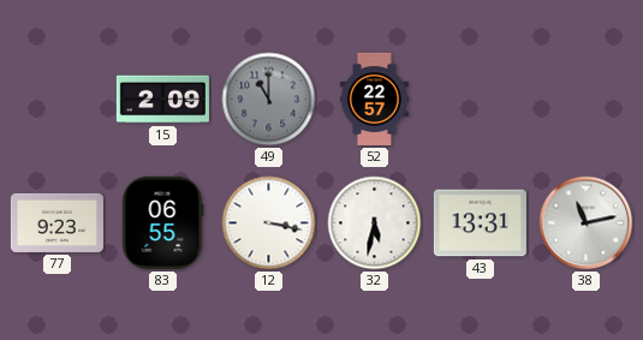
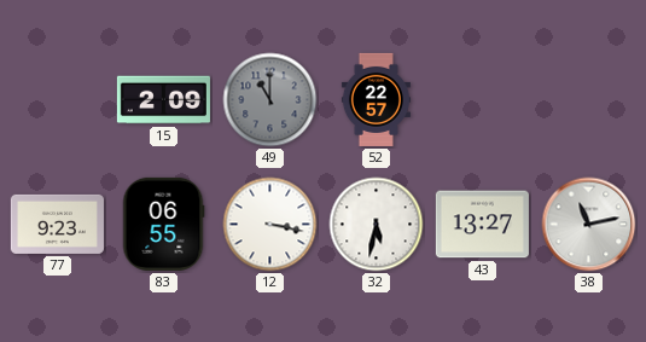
43: 13:31 -> 13:27
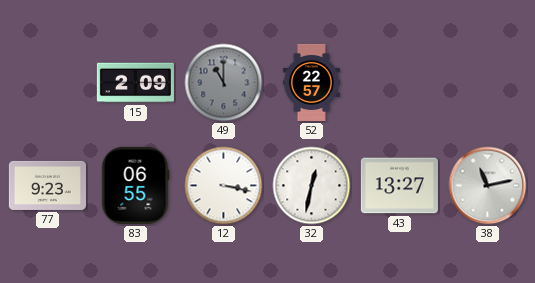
32: 5:32 -> 12:32
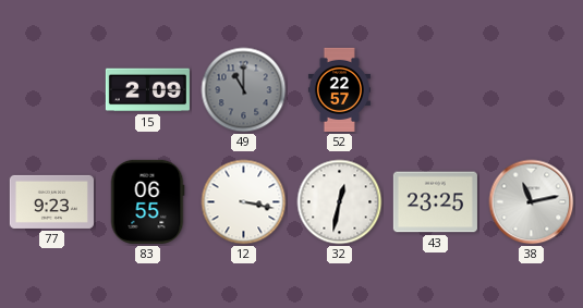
43: 13:27 -> 23:25
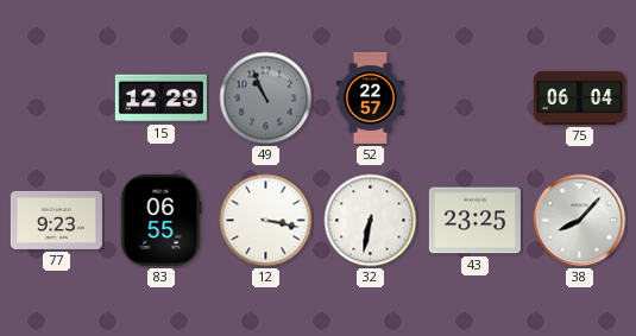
15: 2:09 -> 12:29
49: 11:00 -> 10:56
75: none -> 06:04
32: 12:32 -> 6:32
38: 11:13 -> 8:07
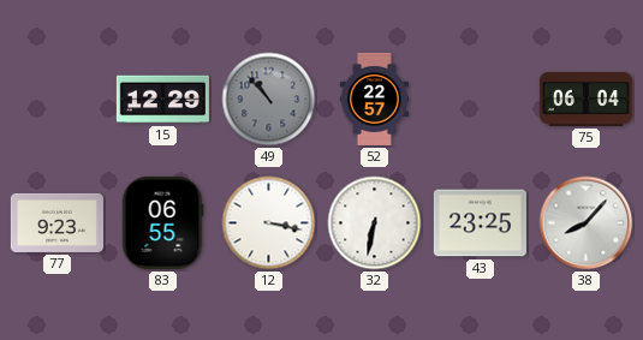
49: 10:56 -> 10:53
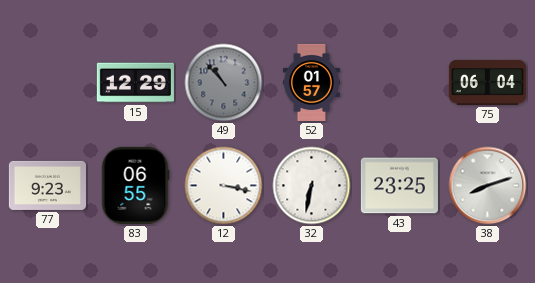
52: 22:57 -> 01:57
38: 8:07 -> 8:12
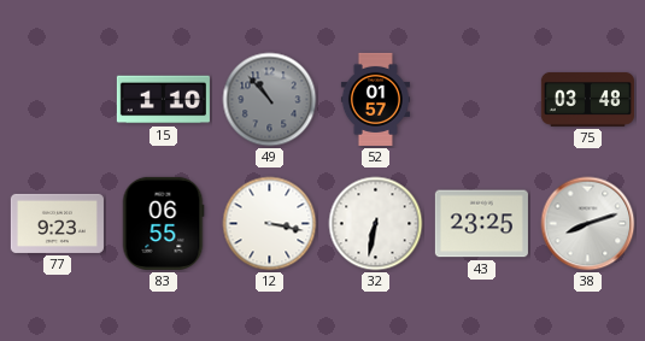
15: 12:29 -> 1:10
75: 06:04 -> 03:48
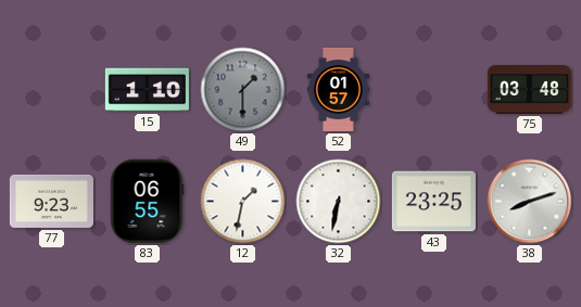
49: 10:53 -> 1:30
12: 3:17 -> 1:32
